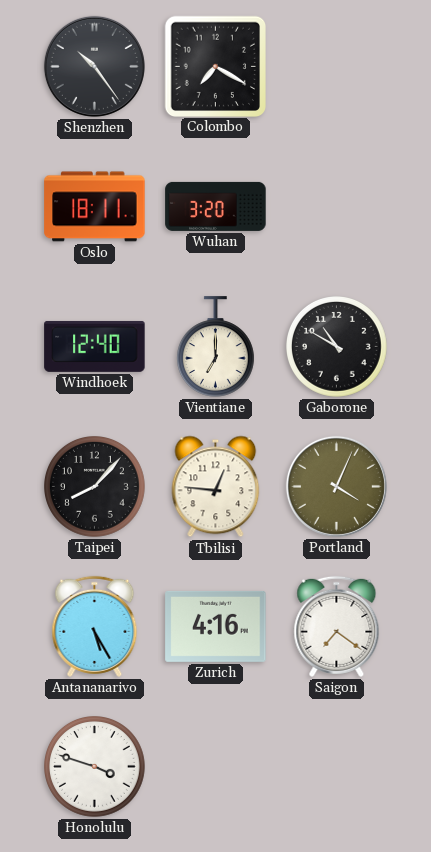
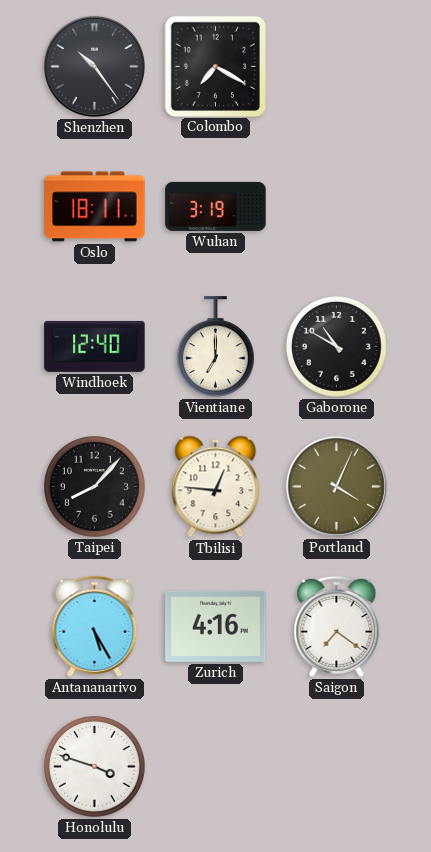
Wuhan: 3:20 -> 3:19
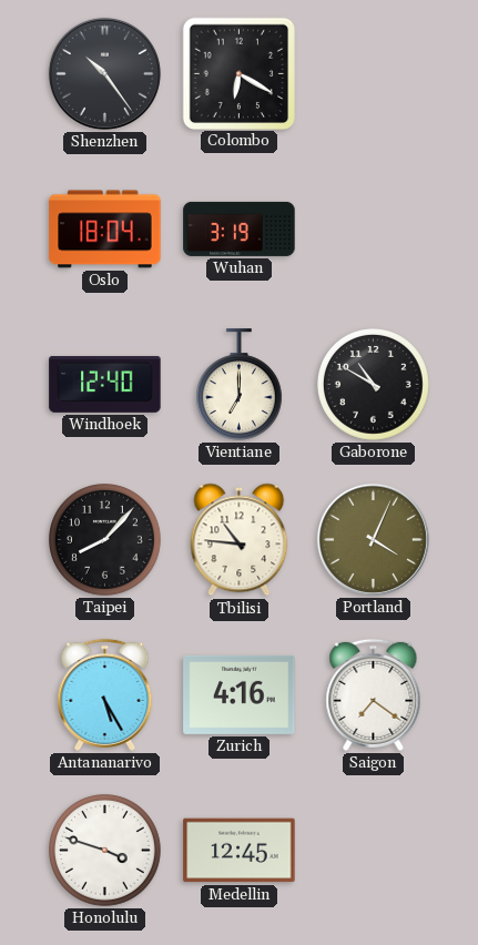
Colombo: 7:20 -> 6:20
Oslo: 18:11 -> 18:04
Tbilisi: 12:46 -> 10:46
Medellin: none -> 12:45
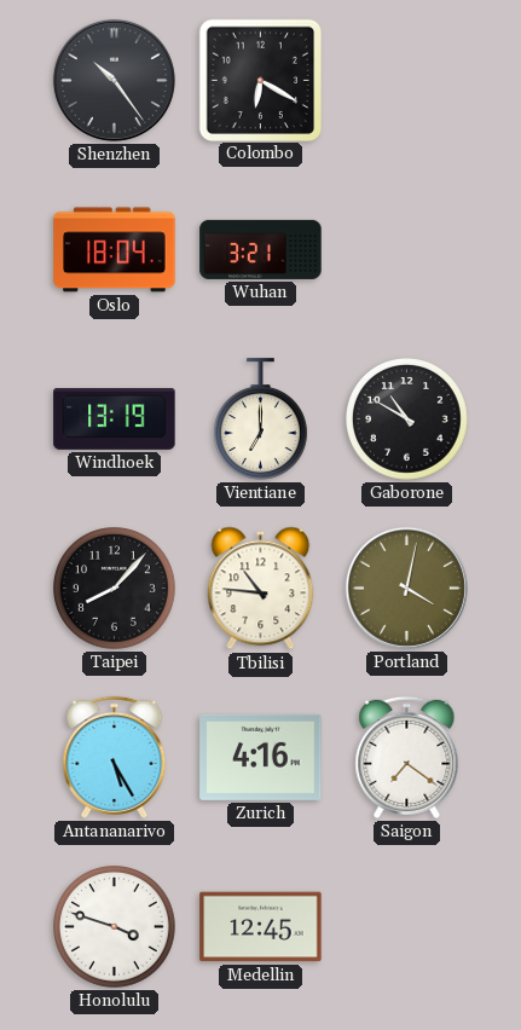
Wuhan: 3:19 -> 3:21
Windhoek: 12:40 -> 13:19
Portland: 4:04 -> 4:02
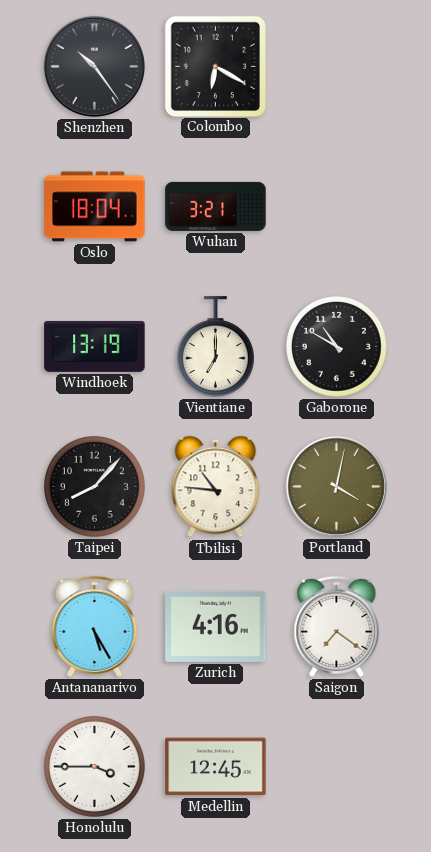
Honolulu: 3:48 -> 3:45
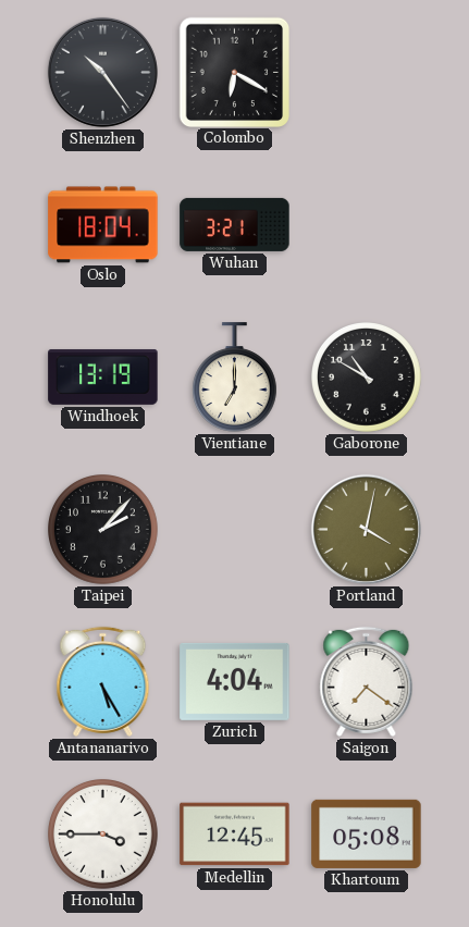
Taipei: 8:07 -> 2:07
Tbilisi: 10:46 -> none
Zurich: 4:16 -> 4:04
Khartoum: none -> 05:08
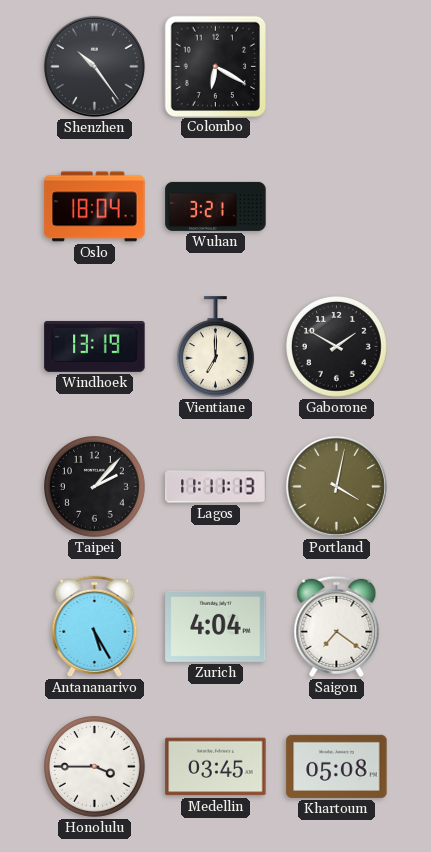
Gaborone: 10:50 -> 1:50
Lagos: none -> 11:11
Medellin: 12:45 -> 03:45
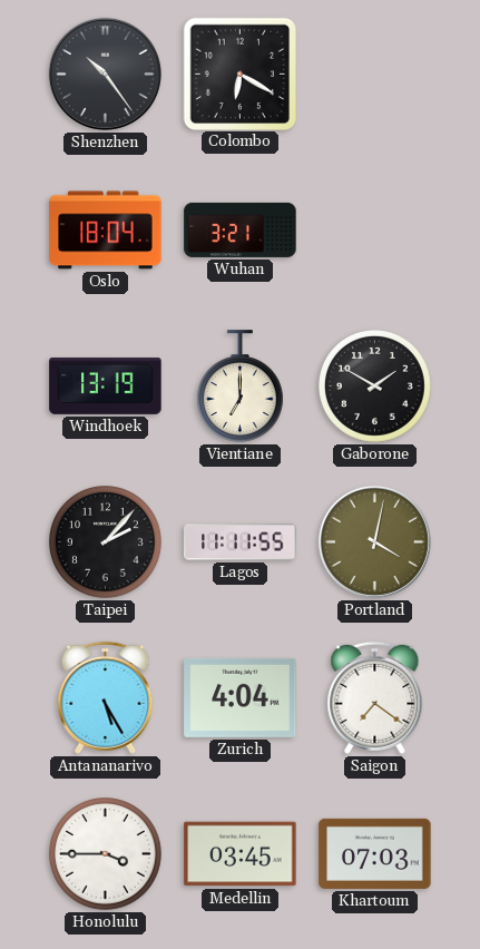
Lagos: 11:11:13 -> 11:11:55
Khartoum: 05:08 -> 07:03
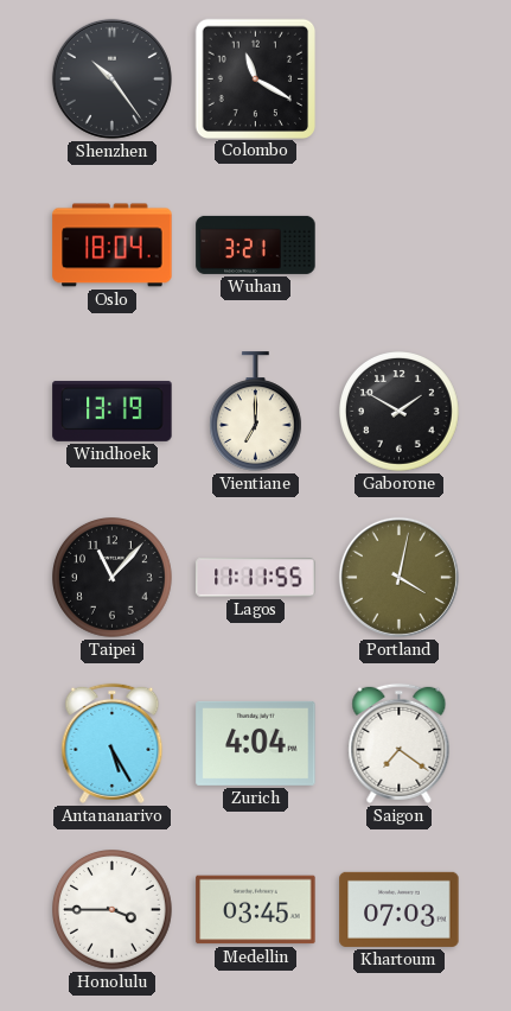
Colombo: 6:20 -> 11:20
Taipei: 2:07 -> 11:07
